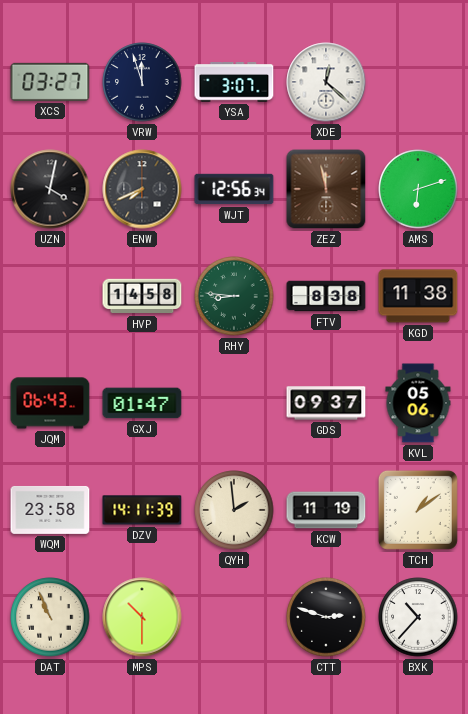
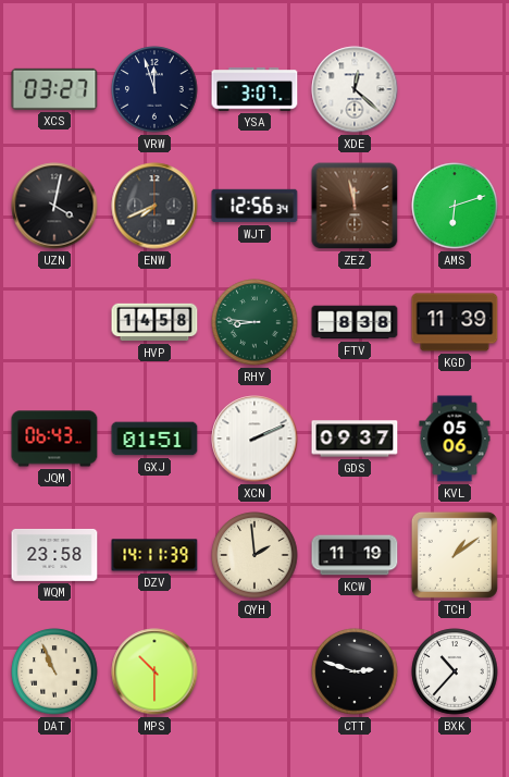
KGD: 11:38 -> 11:39
GXJ: 01:47 -> 01:51
XCN: none -> 2:11
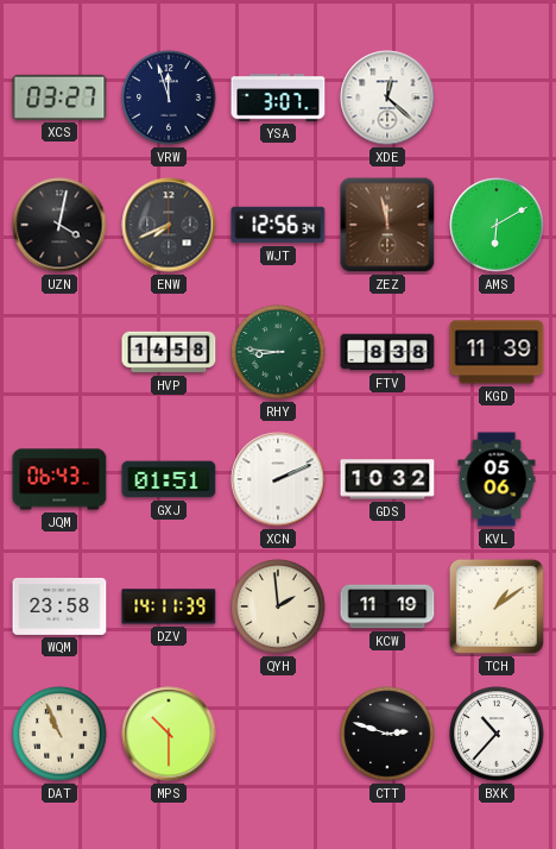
AMS: 6:12 -> 6:10
GDS: 09:37 -> 10:32
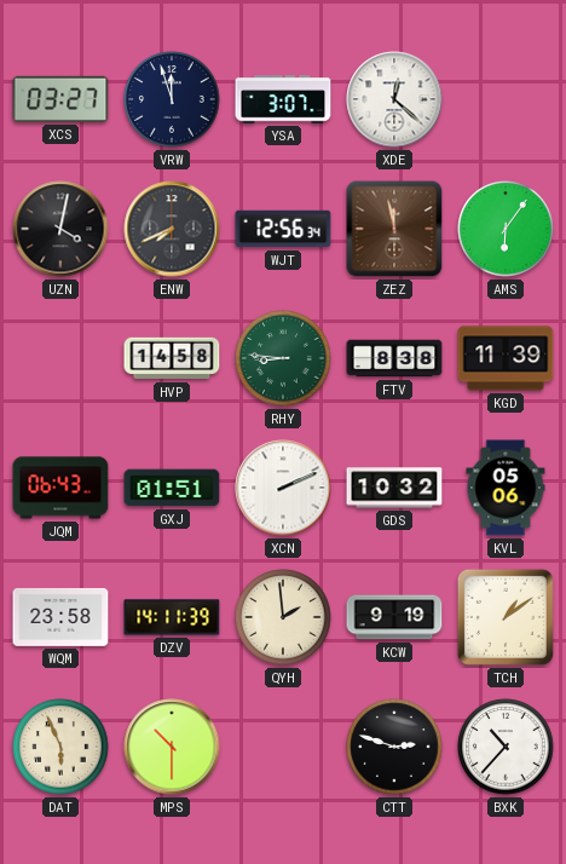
AMS: 6:10 -> 6:06
KCW: 11:19 -> 9:19
DAT: 10:56 -> 5:56
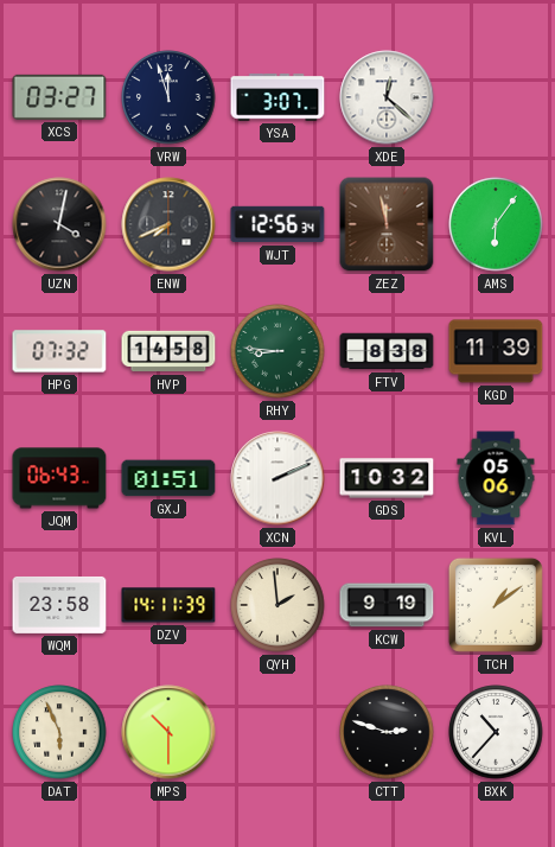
HPG: none -> 07:32
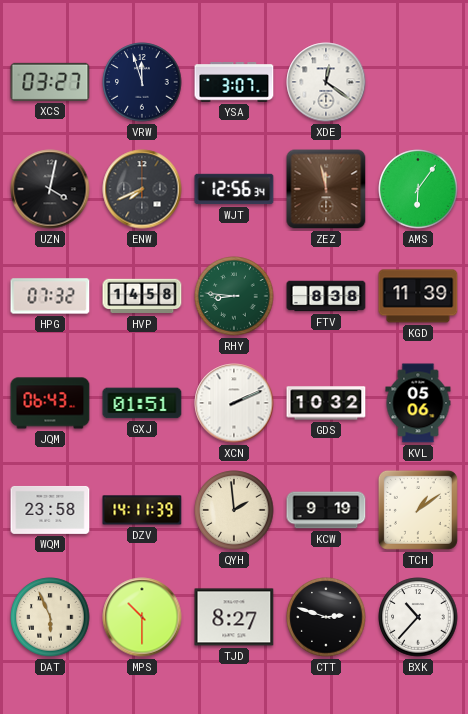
XDE: 12:22 -> 12:21
TJD: none -> 8:27
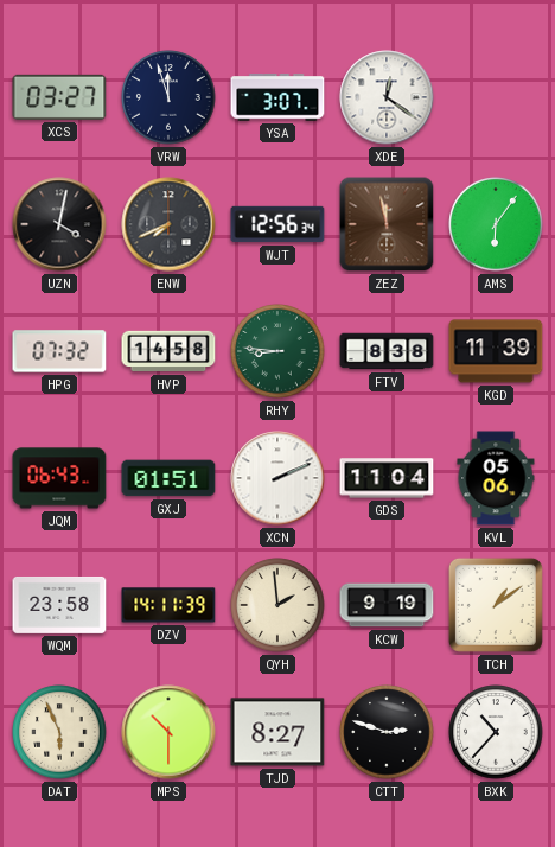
GDS: 10:32 -> 11:04
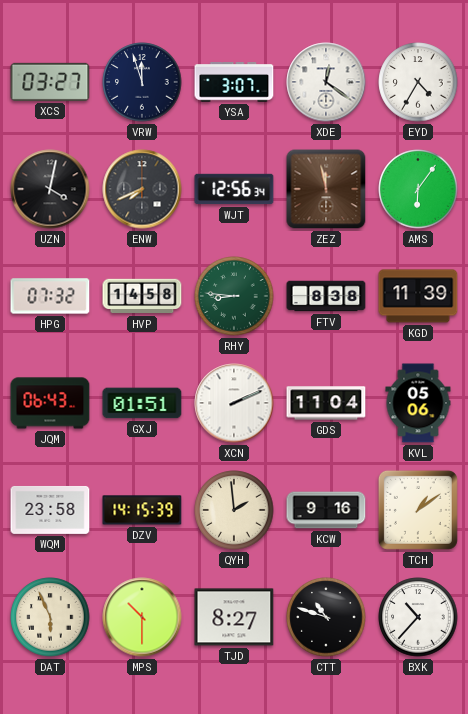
EYD: none -> 4:35
DZV: 14:11 -> 14:15
KCW: 9:19 -> 9:16
CTT: 2:48 -> 10:48
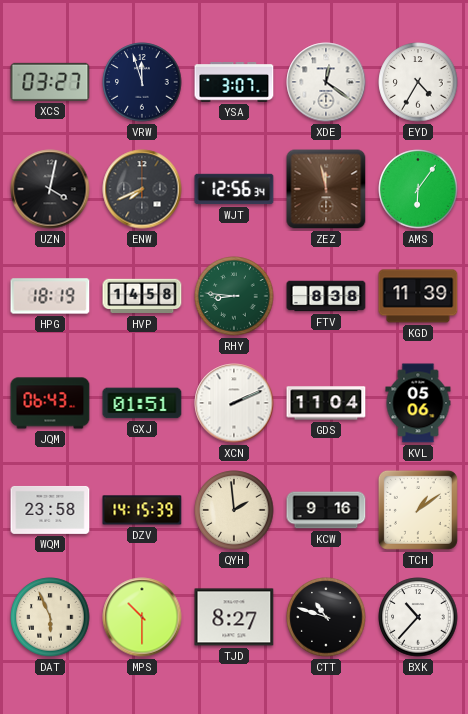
HPG: 07:32 -> 18:19
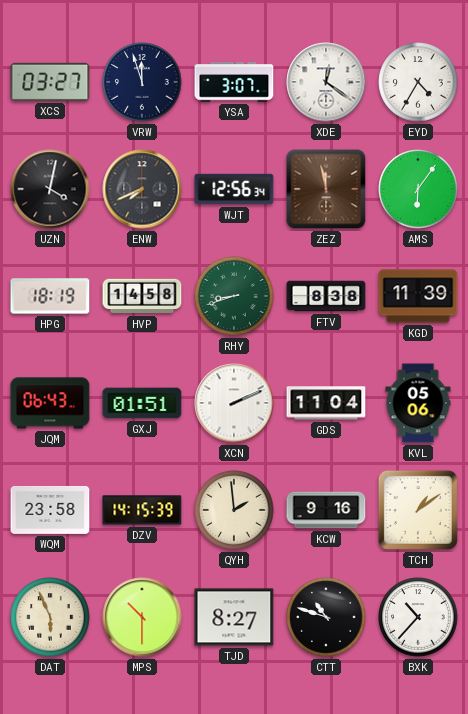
RHY: 8:46 -> 8:42
